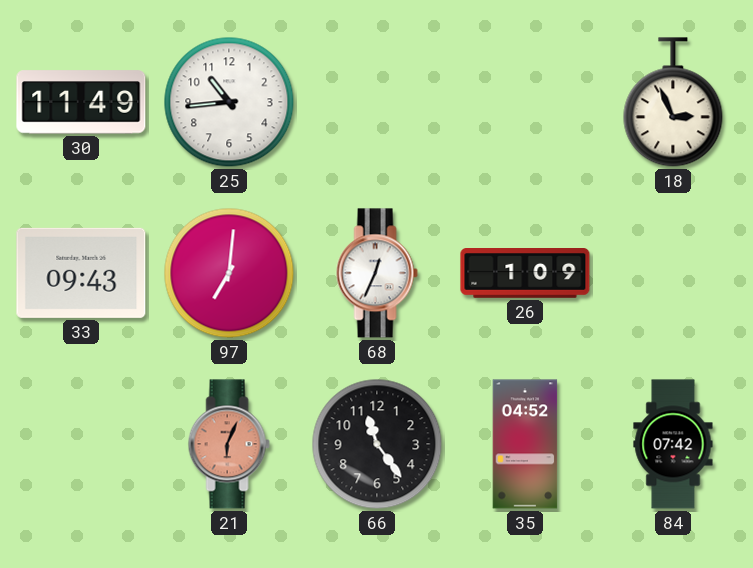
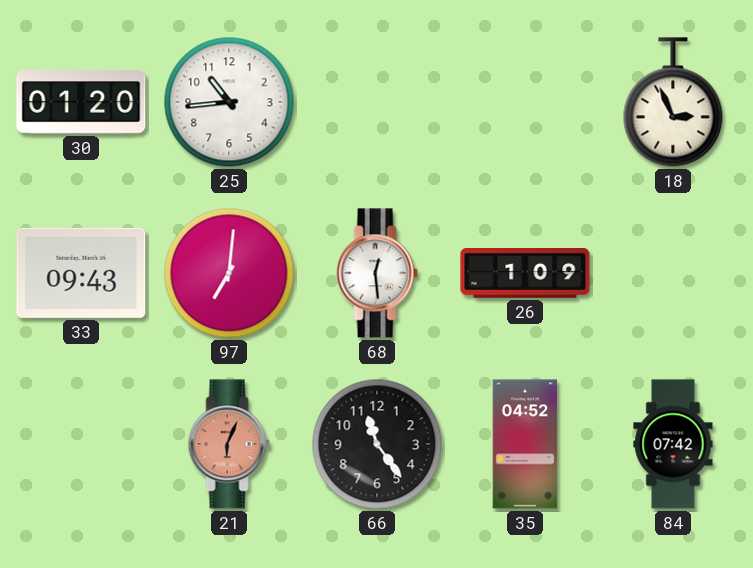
30: 11:49 -> 01:20
68: 12:34 -> 12:29
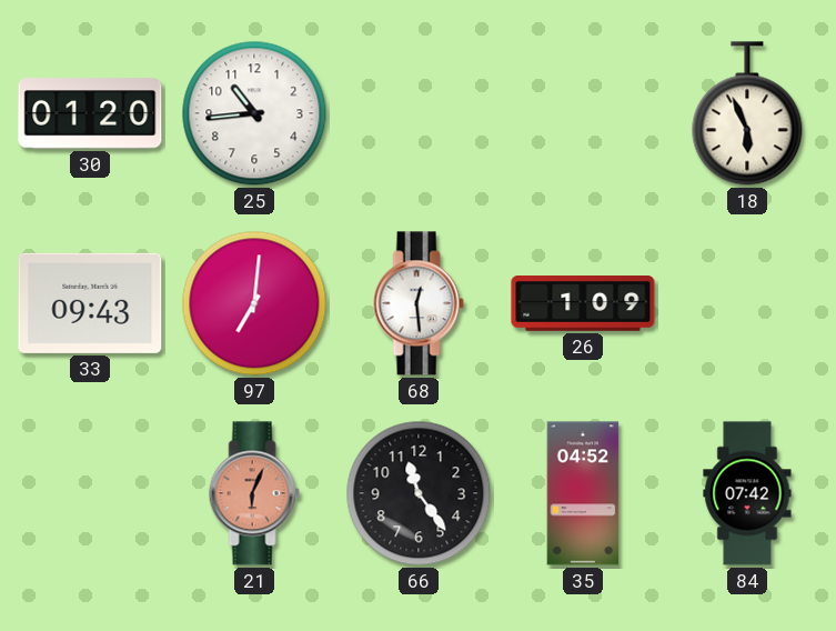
18: 2:56 -> 5:56
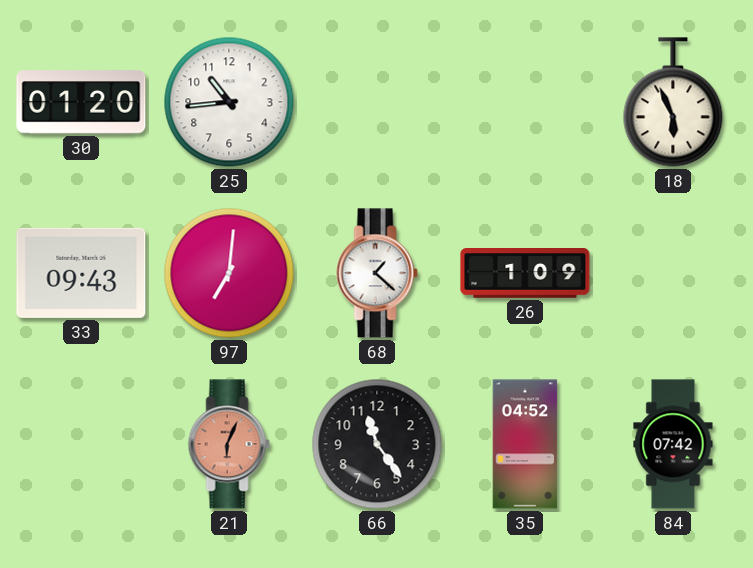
68: 12:29 -> 1:22
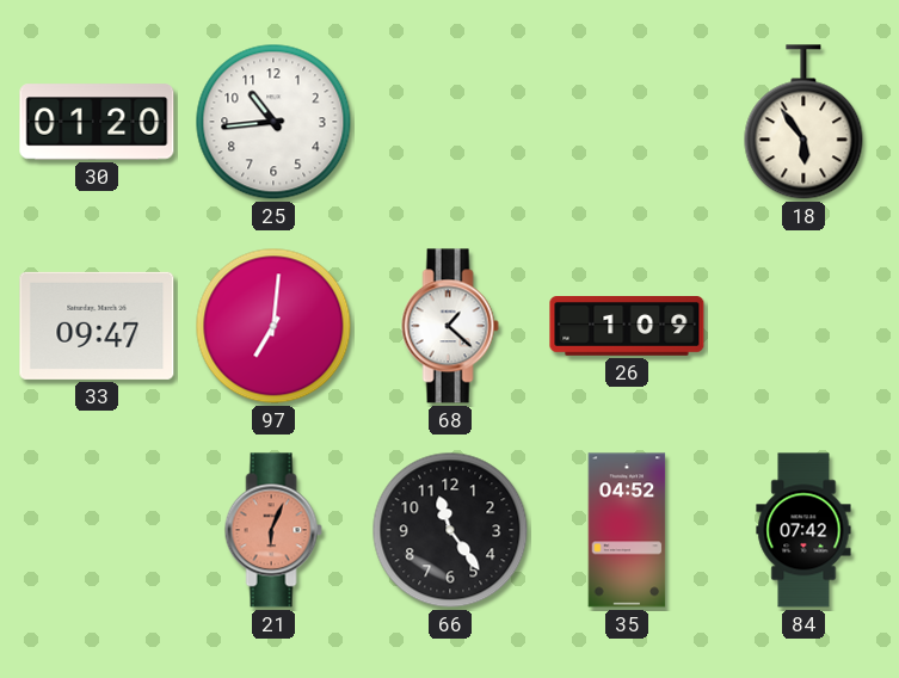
18: 5:56 -> 5:54
33: 09:43 -> 09:47
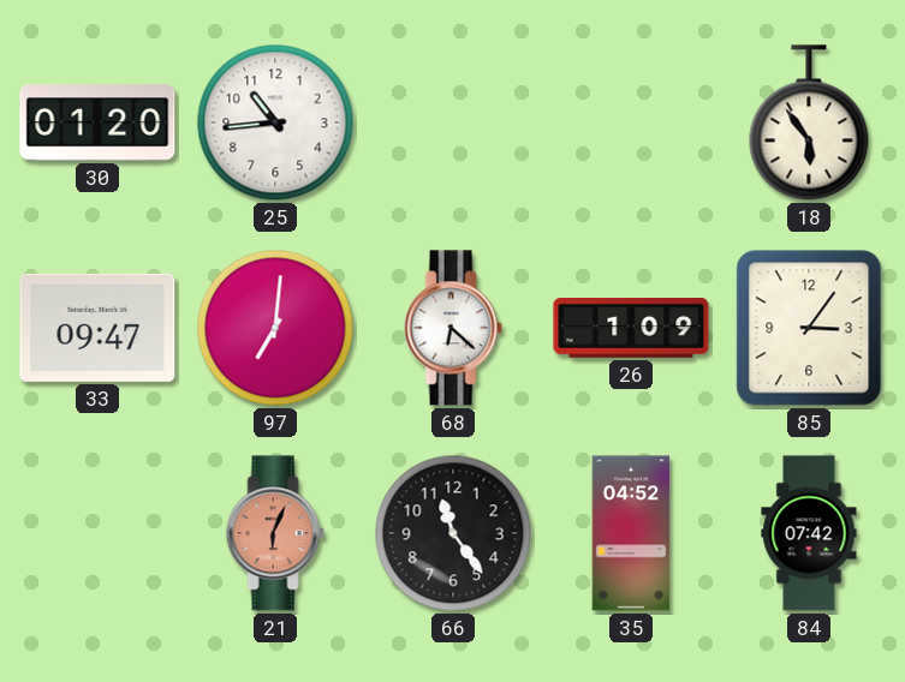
68: 1:22 -> 6:22
85: none -> 3:06
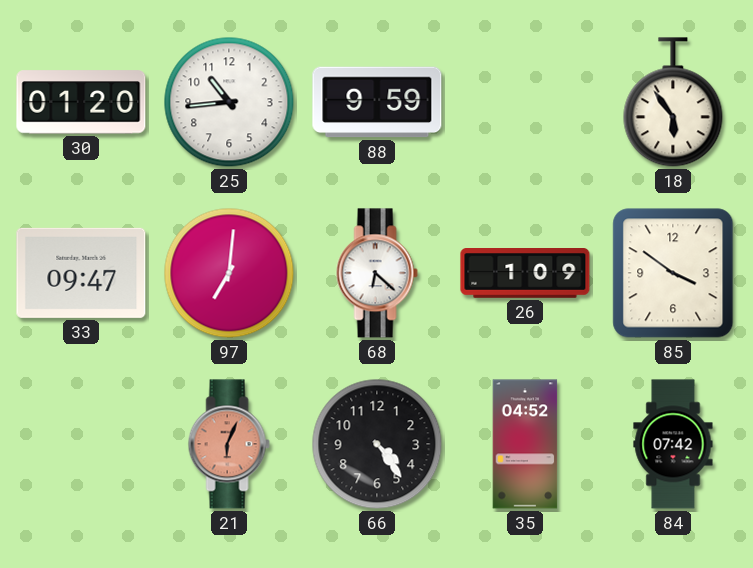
88: none -> 9:59
85: 3:06 -> 3:51
66: 11:24 -> 4:24
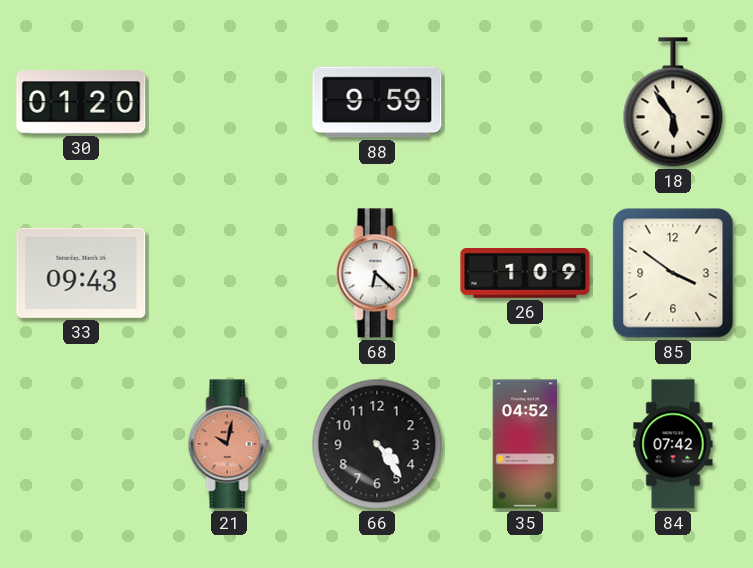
25: 10:44 -> none
33: 09:47 -> 09:43
97: 7:01 -> none
21: 6:04 -> 10:02
